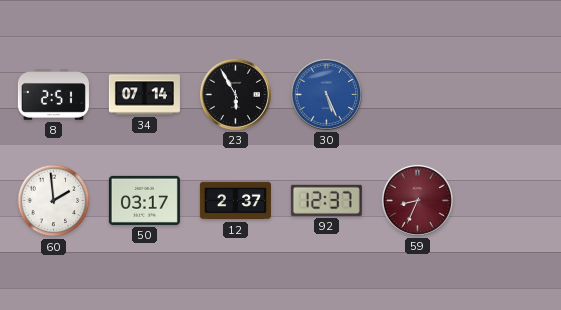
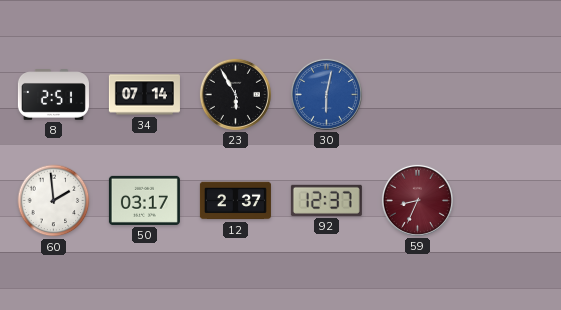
30: 5:26 -> 6:02
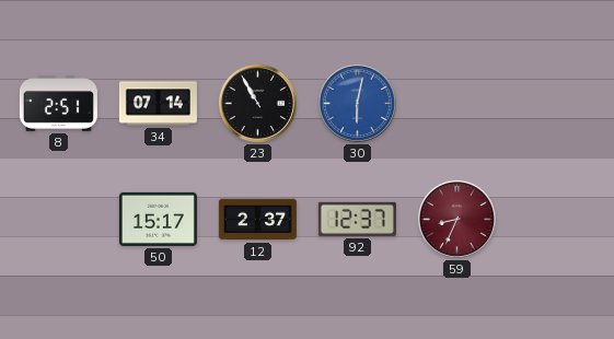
23: 5:55 -> 10:55
60: 1:59 -> none
50: 03:17 -> 15:17
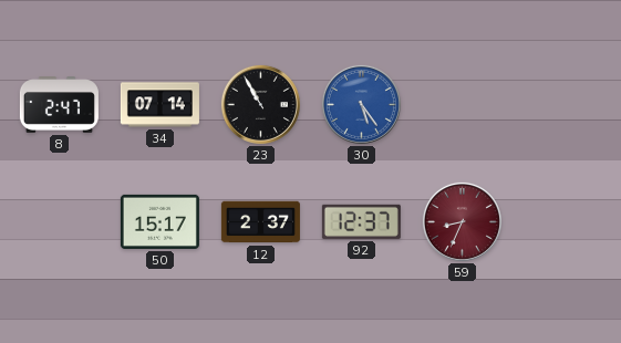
8: 2:51 -> 2:47
30: 6:02 -> 5:24
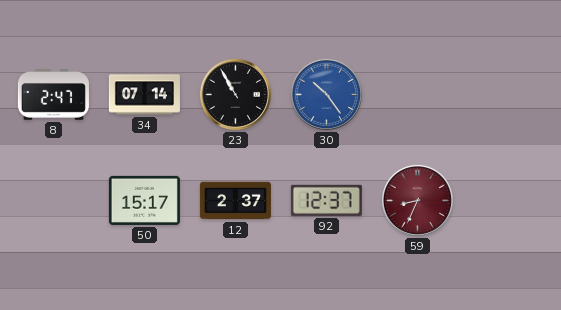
30: 5:24 -> 10:24
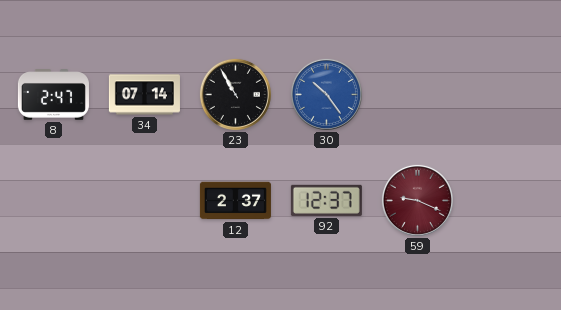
50: 15:17 -> none
59: 8:34 -> 9:19
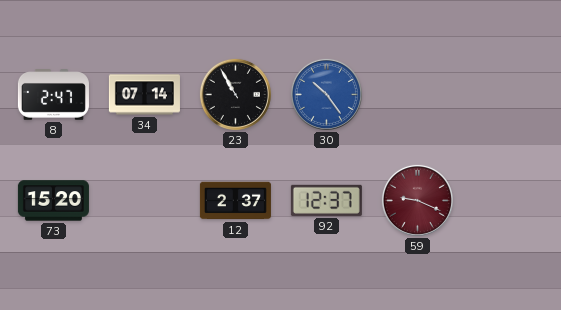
73: none -> 15:20
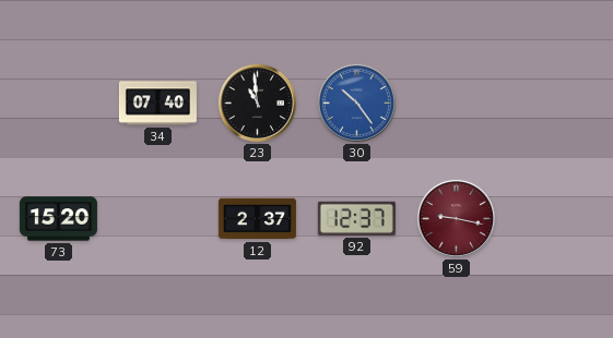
8: 2:47 -> none
34: 07:14 -> 07:40
23: 10:55 -> 10:59
59: 9:19 -> 9:17
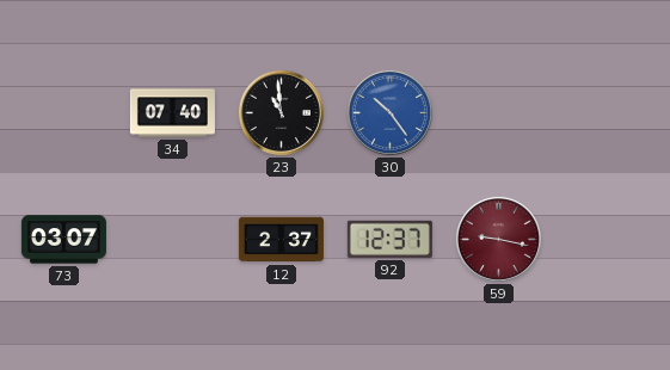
73: 15:20 -> 03:07
